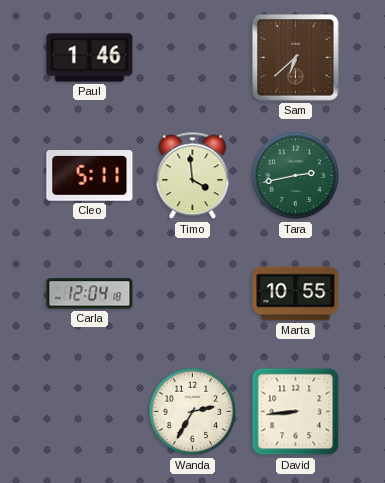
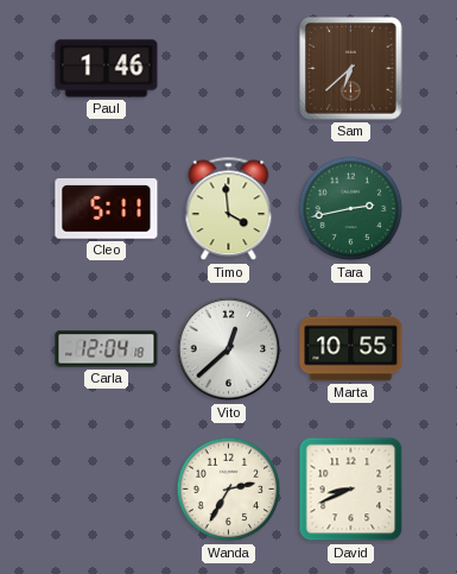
Vito: none -> 12:38
David: 8:44 -> 8:41
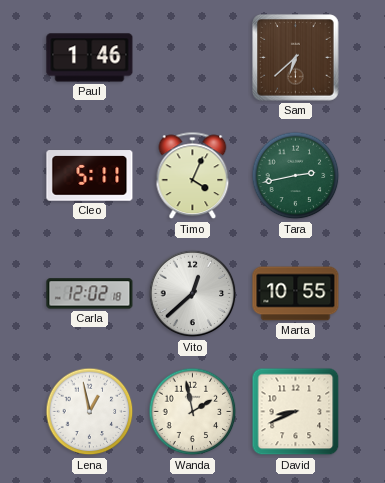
Timo: 3:59 -> 4:04
Carla: 12:04 -> 12:02
Lena: none -> 12:58
Wanda: 2:35 -> 1:58
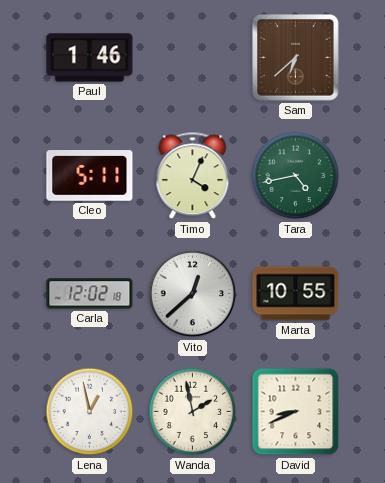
Tara: 2:43 -> 4:43
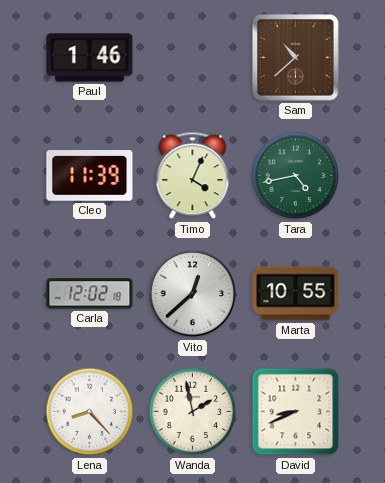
Sam: 6:38 -> 10:38
Cleo: 5:11 -> 11:39
Lena: 12:58 -> 8:23
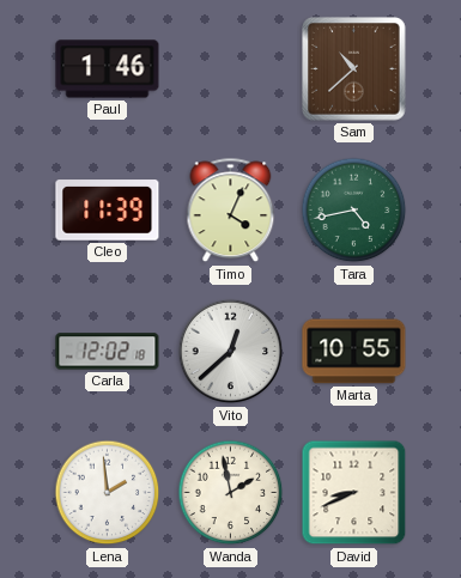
Lena: 8:23 -> 1:59
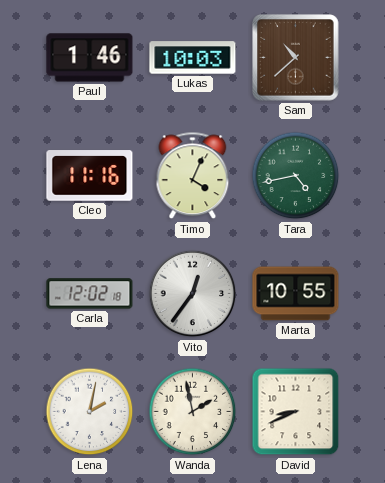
Lukas: none -> 10:03
Cleo: 11:39 -> 11:16
Vito: 12:38 -> 12:36
Lena: 1:59 -> 2:02
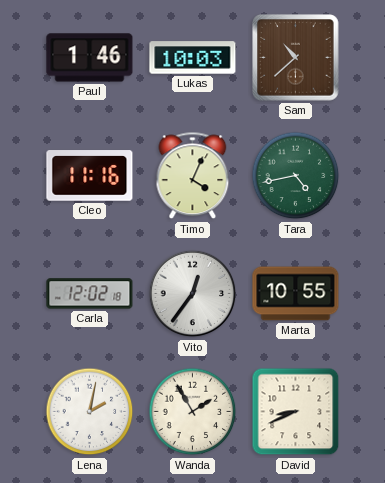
Wanda: 1:58 -> 1:55
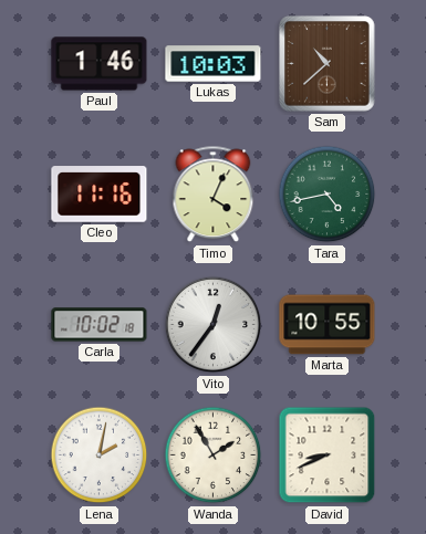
Carla: 12:02 -> 10:02
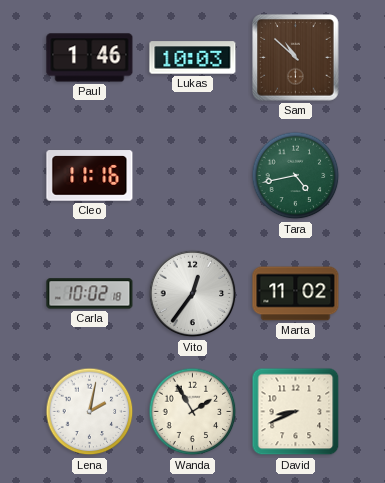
Sam: 10:38 -> 10:52
Timo: 4:04 -> none
Marta: 10:55 -> 11:02
